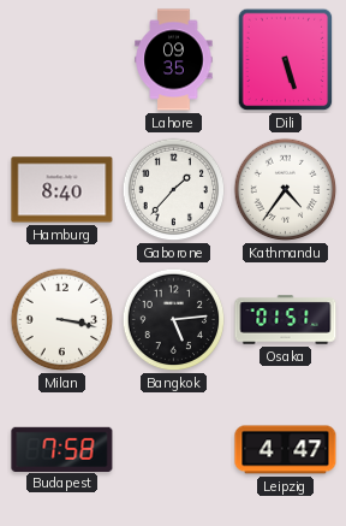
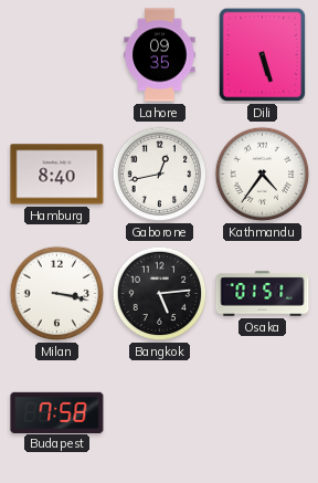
Gaborone: 1:37 -> 12:43
Leipzig: 4:47 -> none
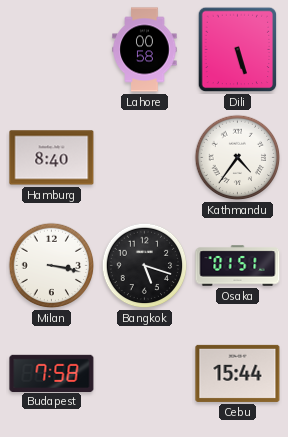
Lahore: 09:35 -> 00:58
Gaborone: 12:43 -> none
Bangkok: 5:14 -> 5:18
Cebu: none -> 15:44
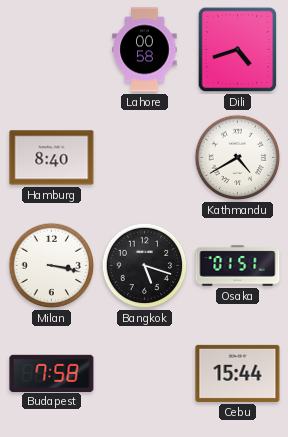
Dili: 5:27 -> 4:42
Kathmandu: 4:36 -> 4:40
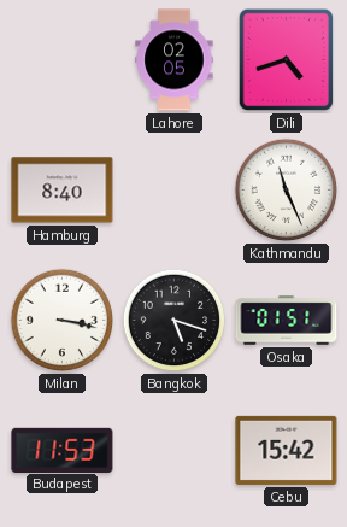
Lahore: 00:58 -> 02:05
Kathmandu: 4:40 -> 11:26
Budapest: 7:58 -> 11:53
Cebu: 15:44 -> 15:42
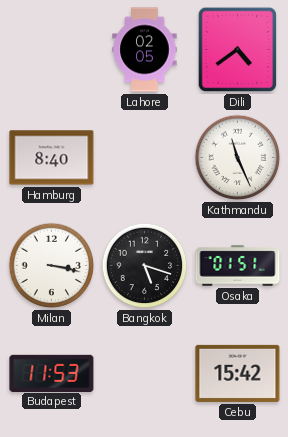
Dili: 4:42 -> 4:39
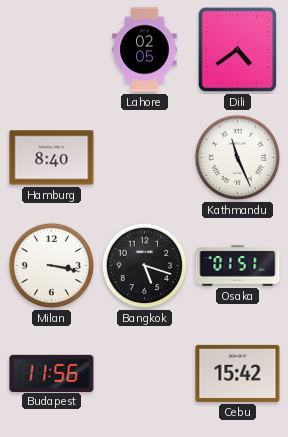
Budapest: 11:53 -> 11:56
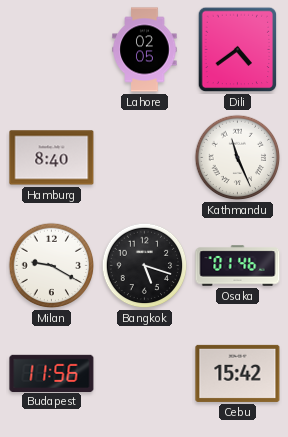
Milan: 3:17 -> 9:20
Osaka: 01:51 -> 01:46
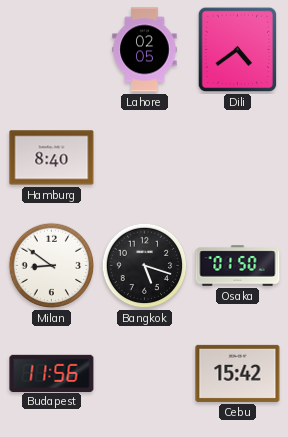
Kathmandu: 11:26 -> none
Milan: 9:20 -> 8:51
Osaka: 01:46 -> 01:50
